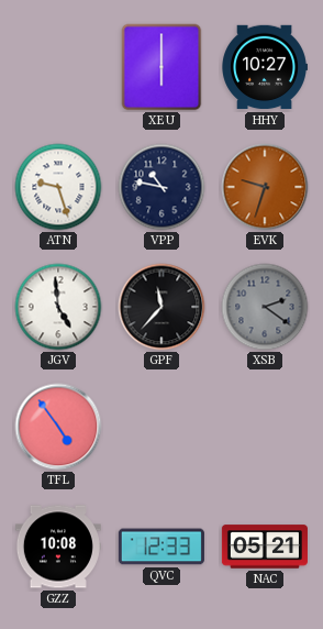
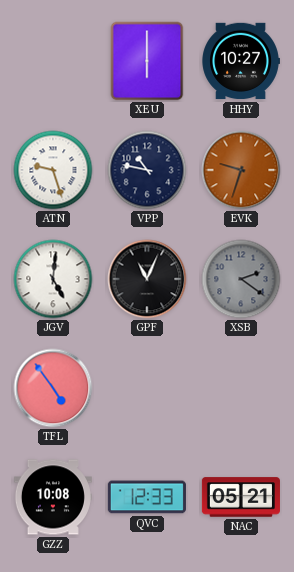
JGV: 4:59 -> 5:01
GPF: 11:37 -> 11:04
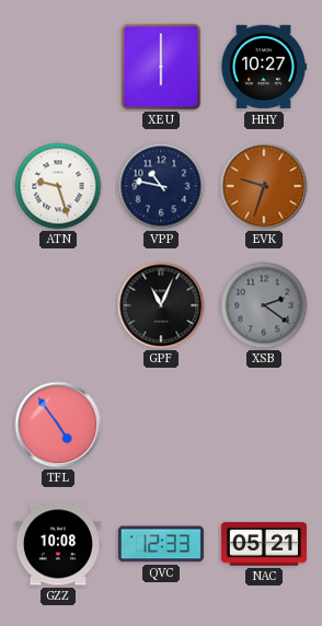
JGV: 5:01 -> none
